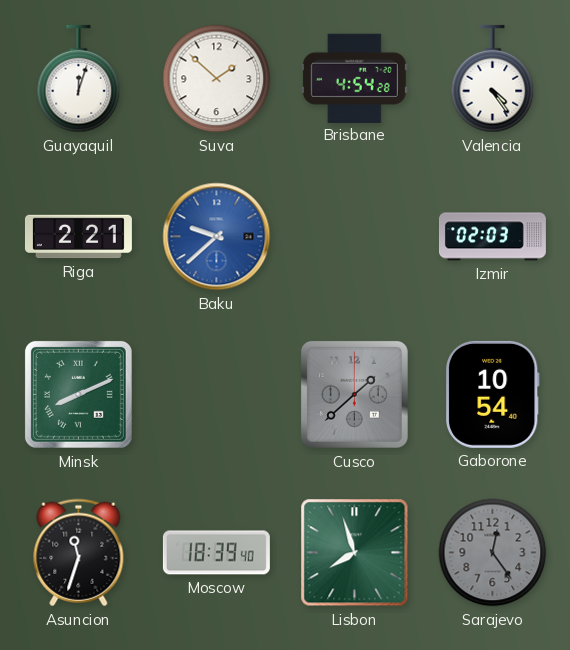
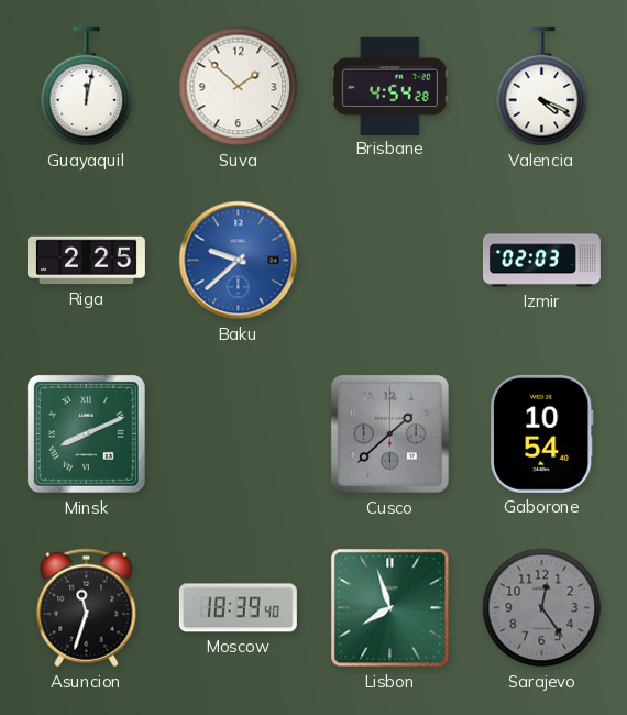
Guayaquil: 12:03 -> 12:02
Valencia: 4:24 -> 4:19
Riga: 2:21 -> 2:25
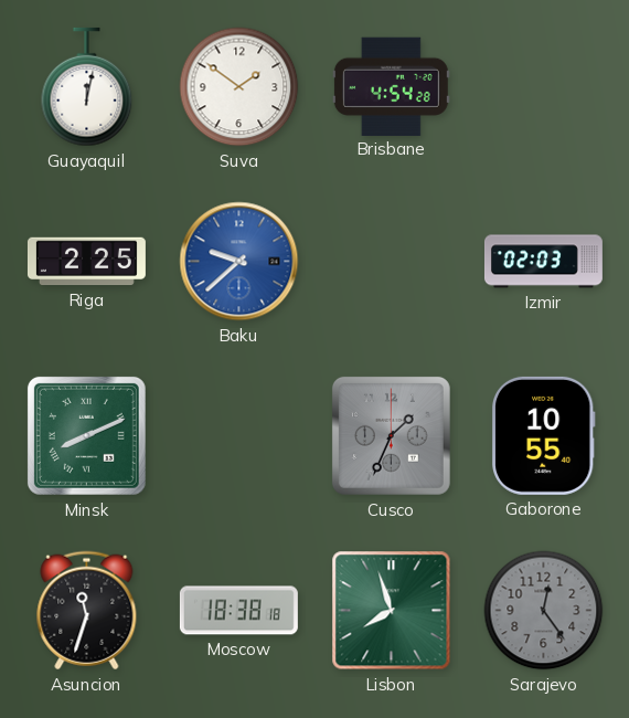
Suva: 1:52 -> 1:51
Valencia: 4:19 -> none
Cusco: 1:38 -> 1:34
Gaborone: 10:54 -> 10:55
Moscow: 18:39 -> 18:38
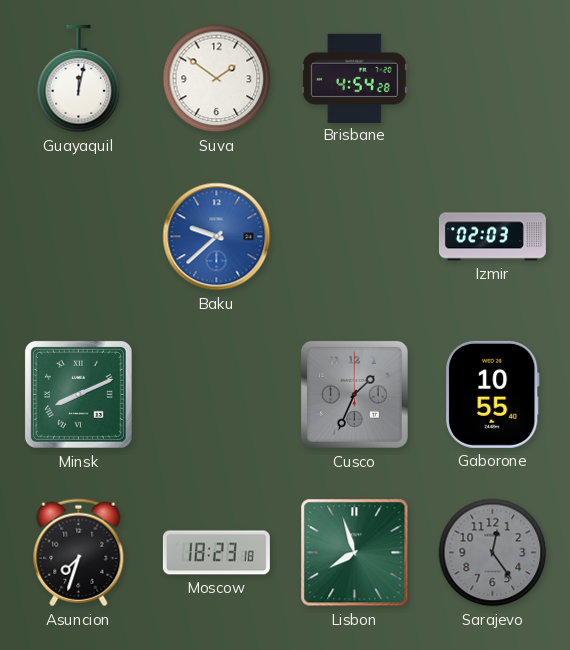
Riga: 2:25 -> none
Asuncion: 11:33 -> 7:33
Moscow: 18:38 -> 18:23
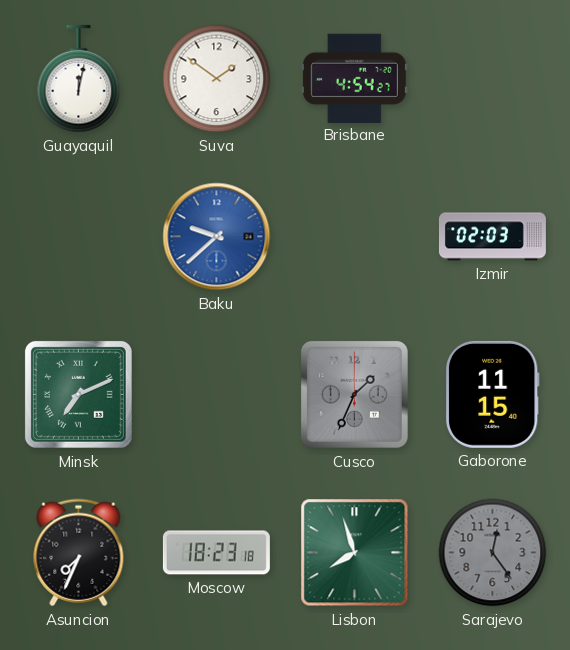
Brisbane: 4:54:28 -> 4:54:27
Minsk: 8:11 -> 7:11
Gaborone: 10:55 -> 11:15
Asuncion: 7:33 -> 7:34
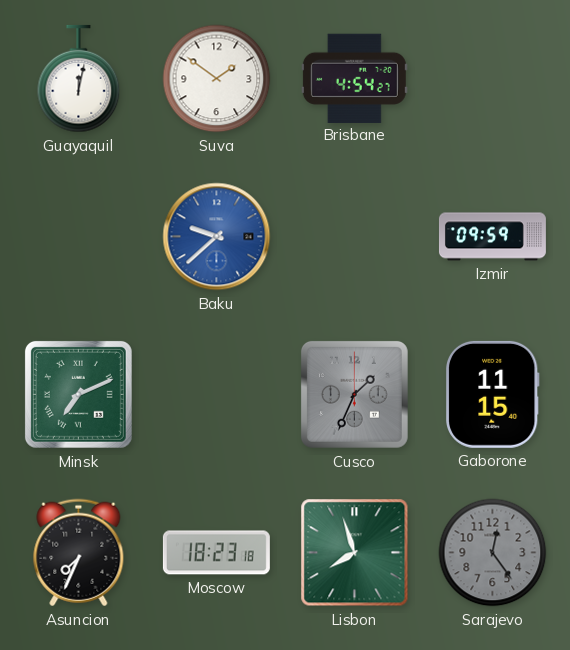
Izmir: 02:03 -> 09:59
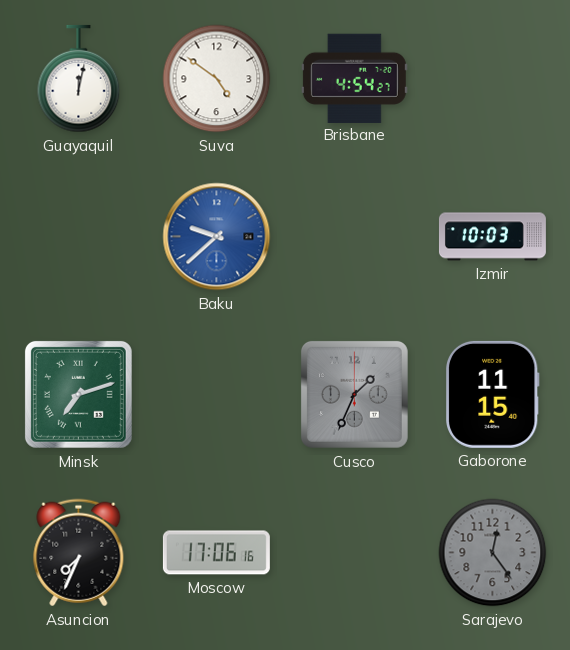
Suva: 1:51 -> 4:51
Izmir: 09:59 -> 10:03
Minsk: 7:11 -> 7:12
Moscow: 18:23 -> 17:06
Lisbon: 7:57 -> none
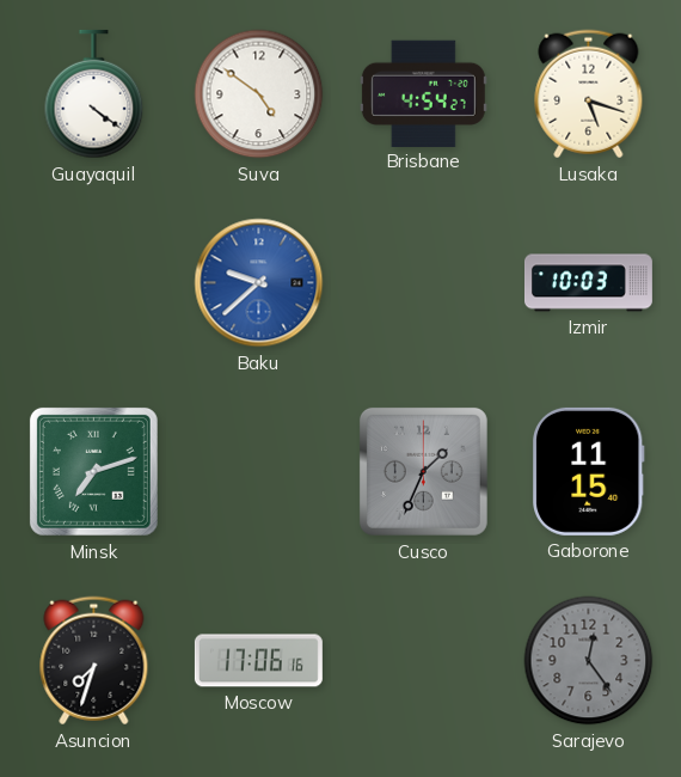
Guayaquil: 12:02 -> 4:21
Lusaka: none -> 5:18
Asuncion: 7:34 -> 7:33
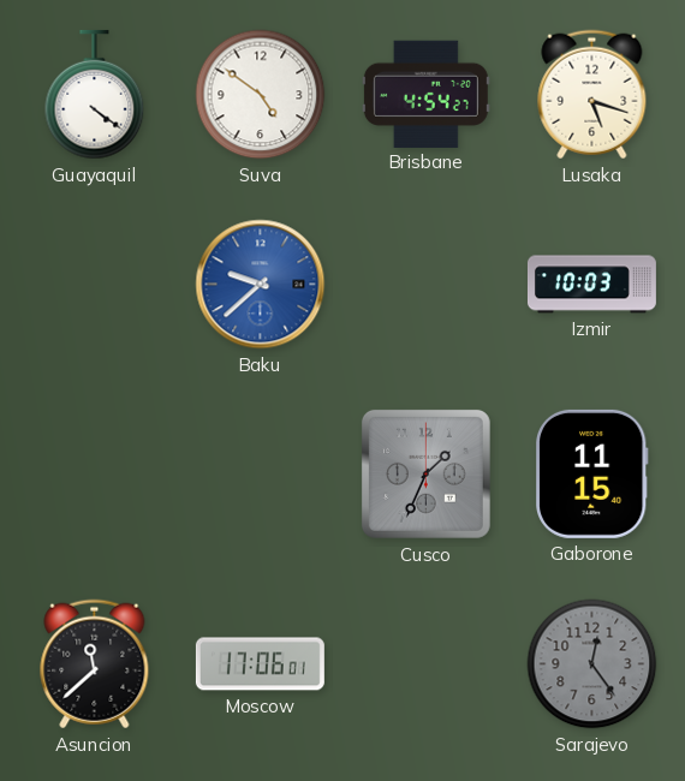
Minsk: 7:12 -> none
Asuncion: 7:33 -> 11:38
Moscow: 17:06:16 -> 17:06:01
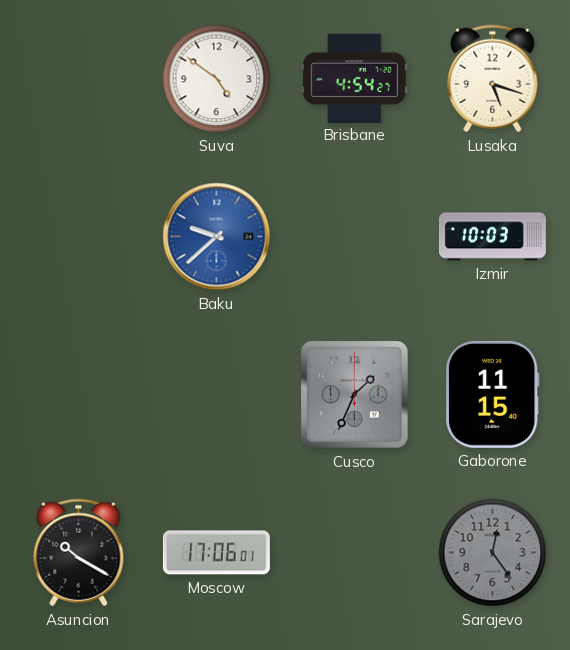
Guayaquil: 4:21 -> none
Asuncion: 11:38 -> 10:20
